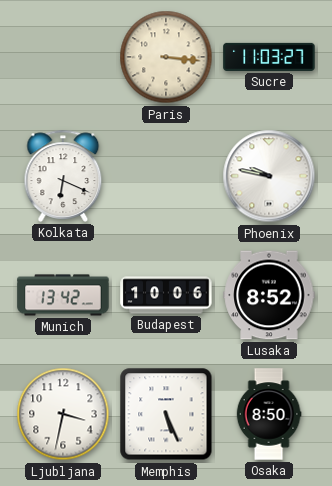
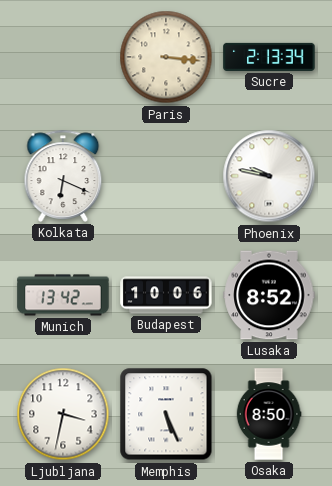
Sucre: 11:03 -> 2:13
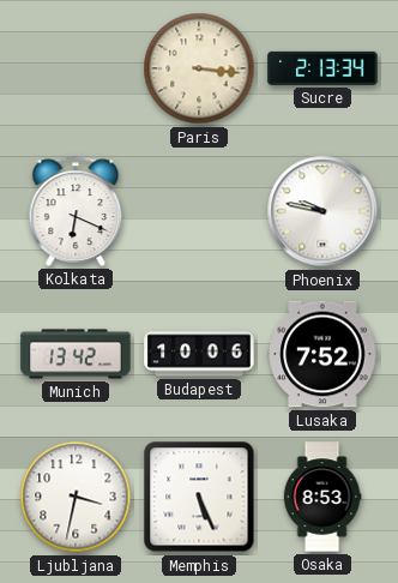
Lusaka: 8:52 -> 7:52
Osaka: 8:50 -> 8:53
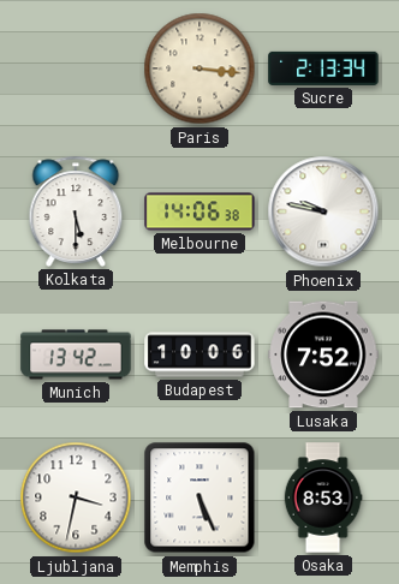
Kolkata: 6:19 -> 5:30
Melbourne: none -> 14:06
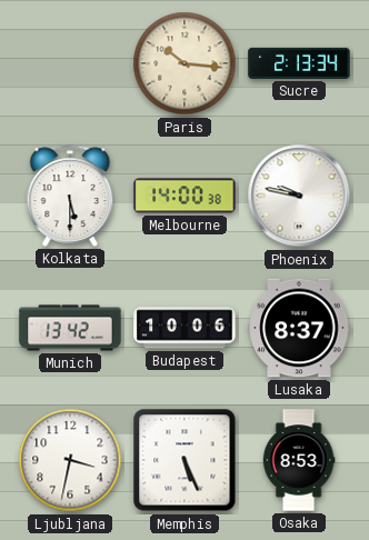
Paris: 3:16 -> 10:16
Melbourne: 14:06 -> 14:00
Lusaka: 7:52 -> 8:37
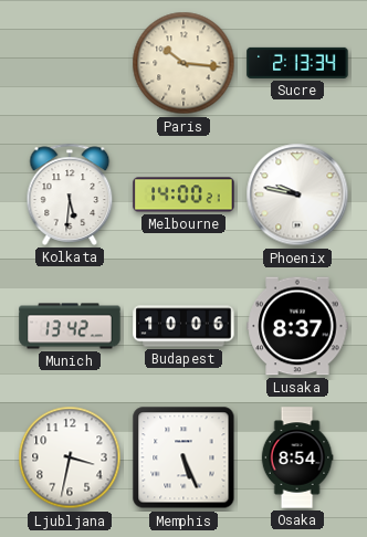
Kolkata: 5:30 -> 5:31
Melbourne: 14:00:38 -> 14:00:21
Osaka: 8:53 -> 8:54
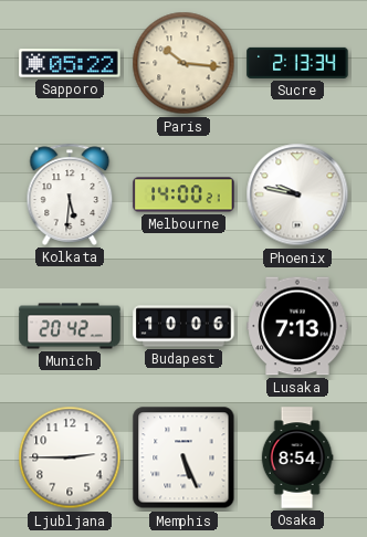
Sapporo: none -> 05:22
Munich: 13:42 -> 20:42
Lusaka: 8:37 -> 7:13
Ljubljana: 3:32 -> 2:45
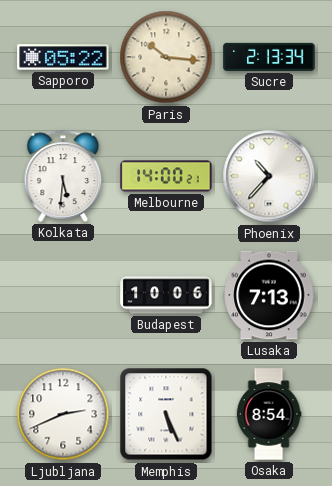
Phoenix: 9:47 -> 10:37
Munich: 20:42 -> none
Ljubljana: 2:45 -> 2:41
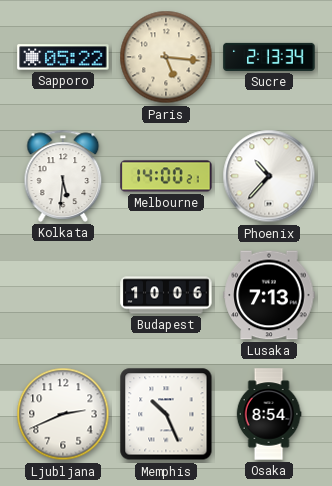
Paris: 10:16 -> 5:16
Memphis: 5:26 -> 10:26
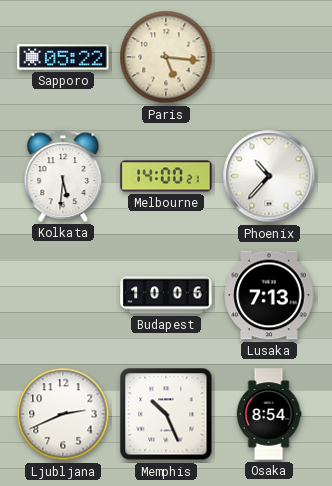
Sucre: 2:13 -> none
